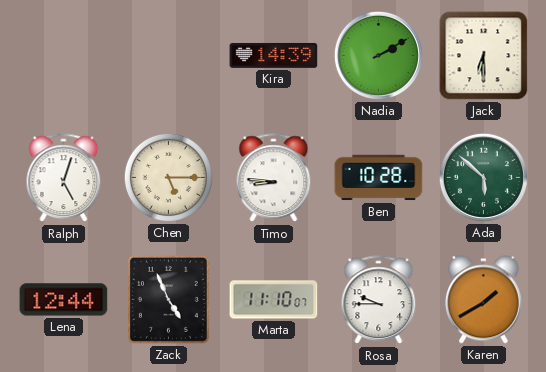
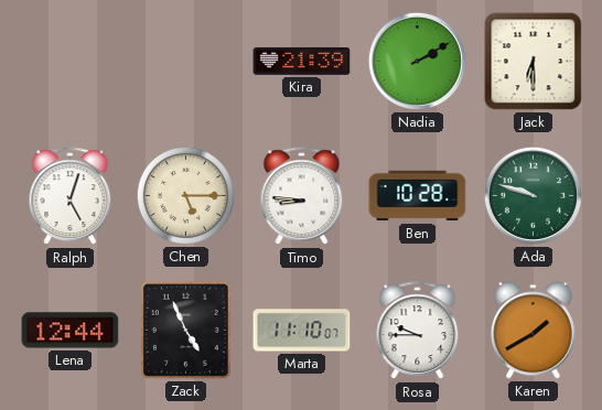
Kira: 14:39 -> 21:39
Ada: 5:52 -> 9:48
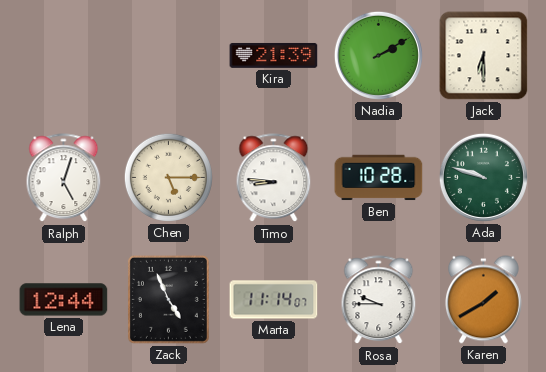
Marta: 11:10 -> 11:14
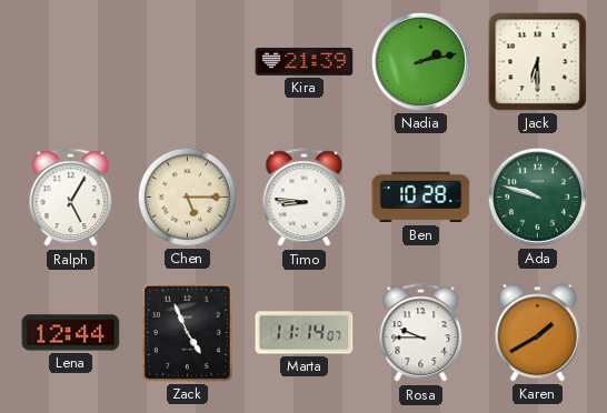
Nadia: 2:10 -> 2:13
Ralph: 5:03 -> 5:05
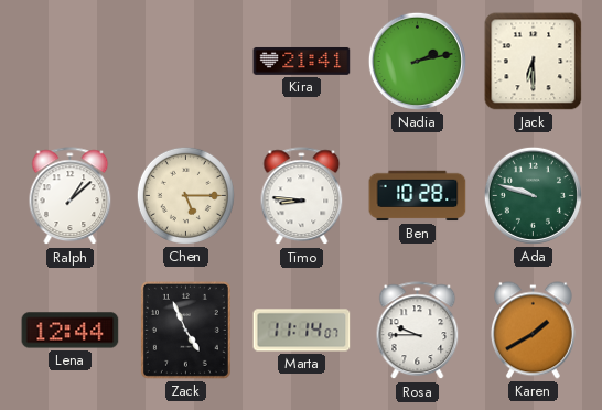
Kira: 21:39 -> 21:41
Ralph: 5:05 -> 1:08
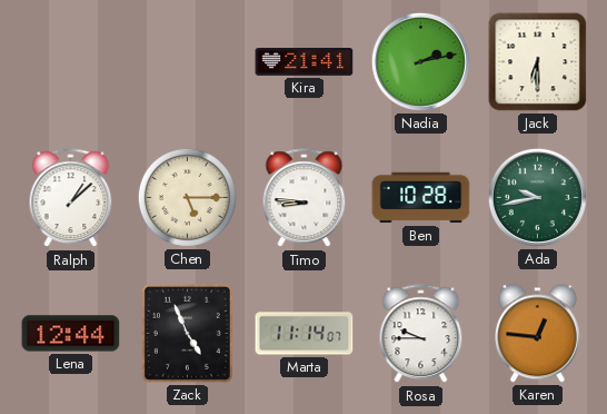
Ada: 9:48 -> 9:43
Karen: 1:40 -> 12:46
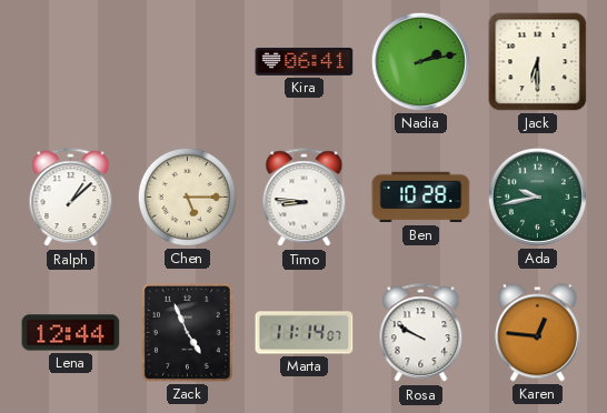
Kira: 21:41 -> 06:41
Rosa: 9:45 -> 9:50
